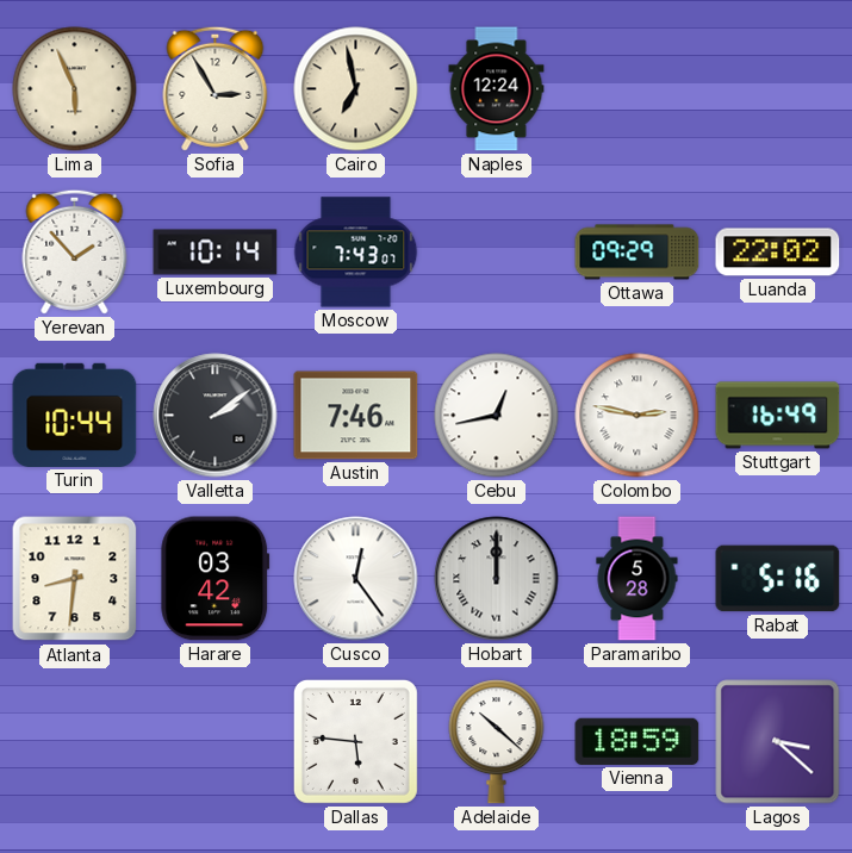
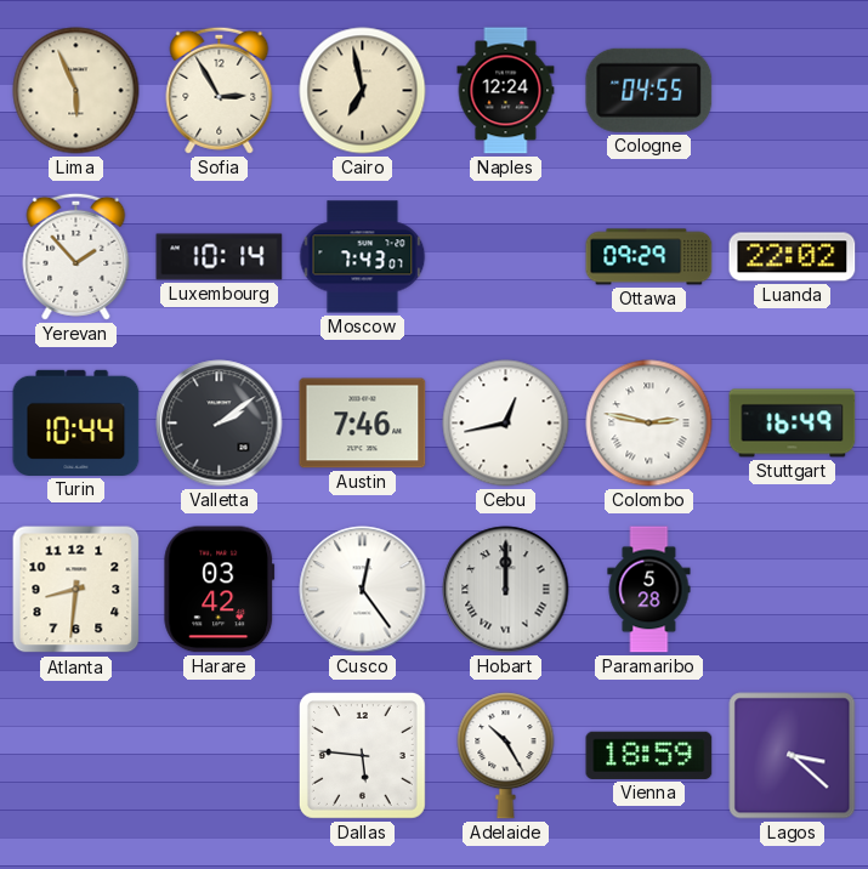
Cologne: none -> 04:55
Rabat: 5:16 -> none
Adelaide: 10:22 -> 10:25
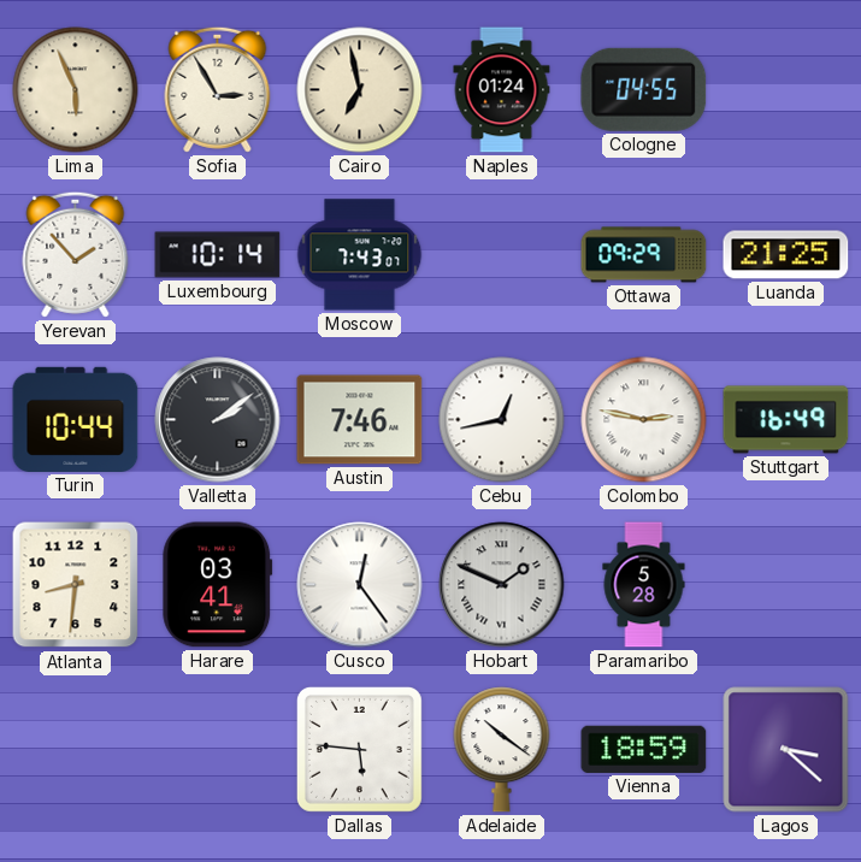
Naples: 12:24 -> 01:24
Luanda: 22:02 -> 21:25
Harare: 03:42 -> 03:41
Hobart: 12:00 -> 1:49
Adelaide: 10:25 -> 10:21
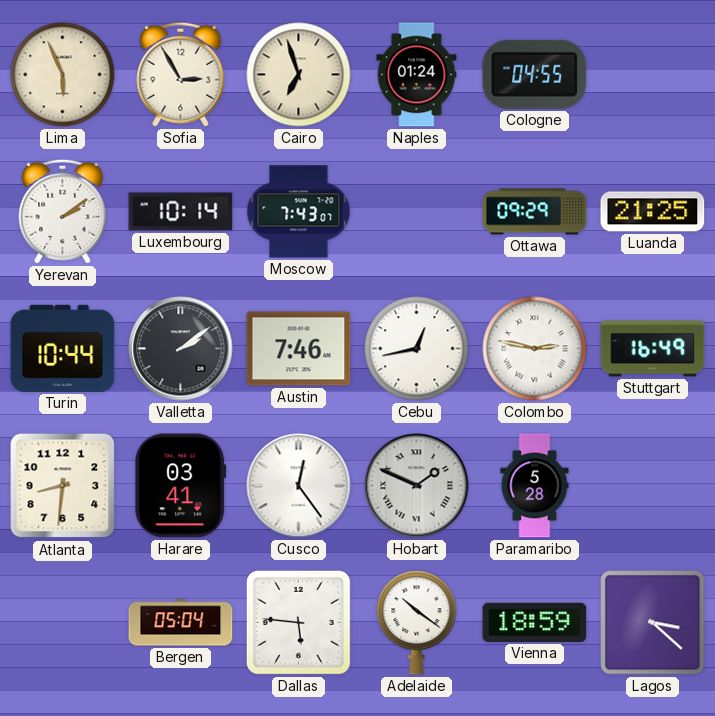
Cairo: 6:58 -> 6:57
Yerevan: 1:53 -> 2:09
Bergen: none -> 05:04
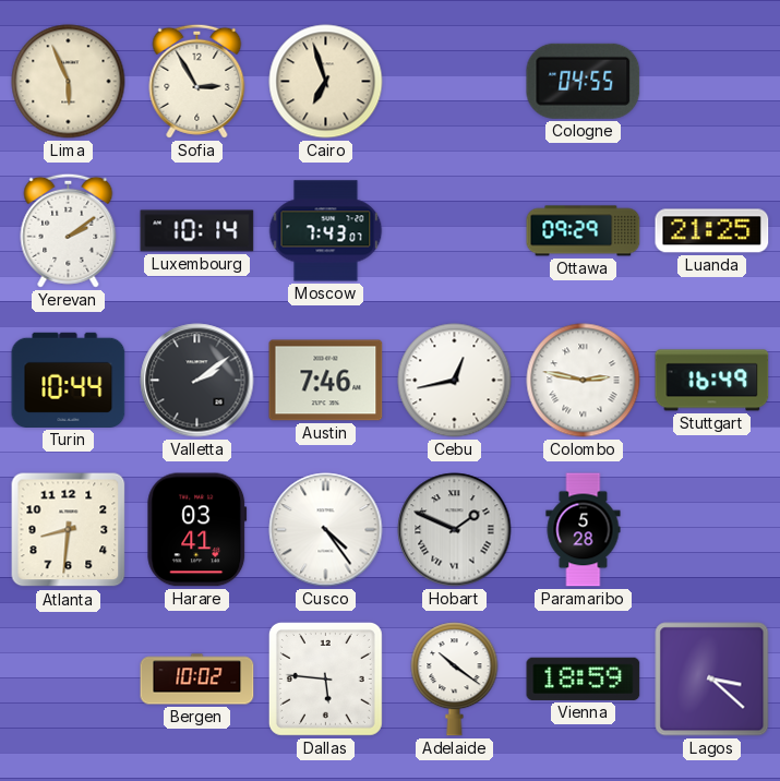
Naples: 01:24 -> none
Cusco: 12:24 -> 4:24
Bergen: 05:04 -> 10:02
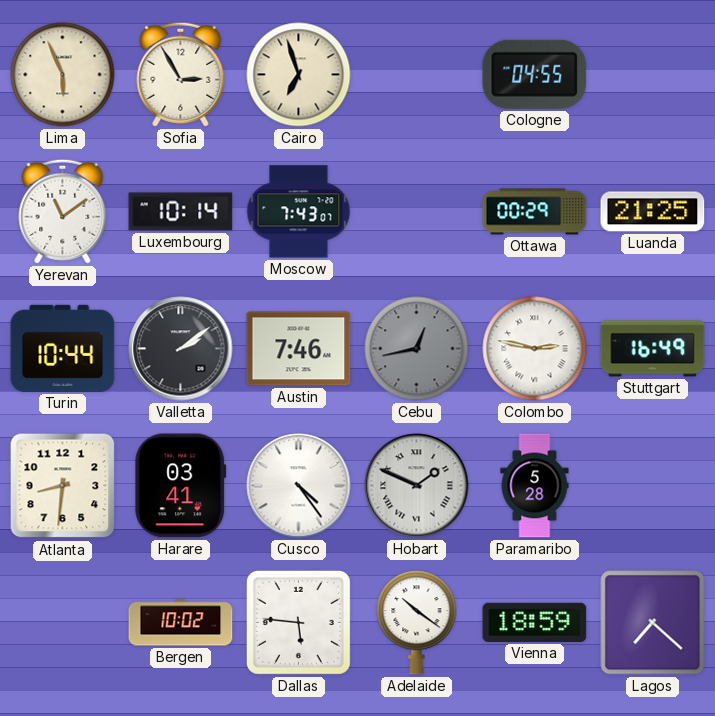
Yerevan: 2:09 -> 11:09
Ottawa: 09:29 -> 00:29
Cebu dial: white -> grey
Lagos: 3:22 -> 7:22
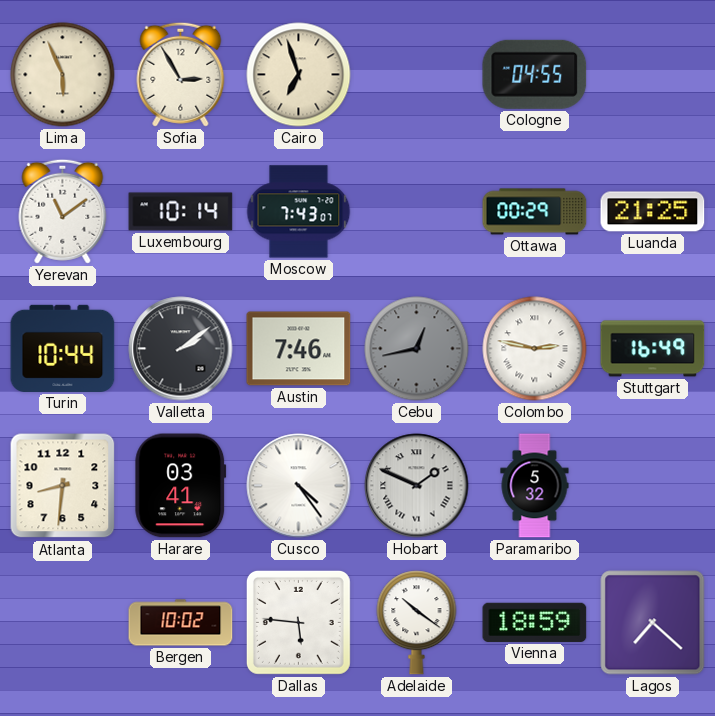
Paramaribo: 5:28 -> 5:32
